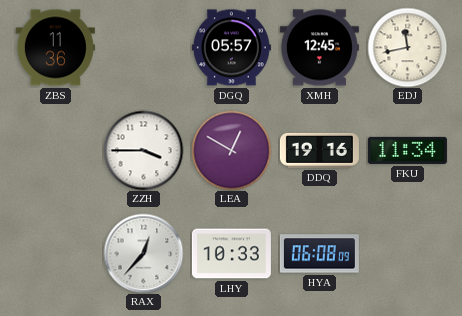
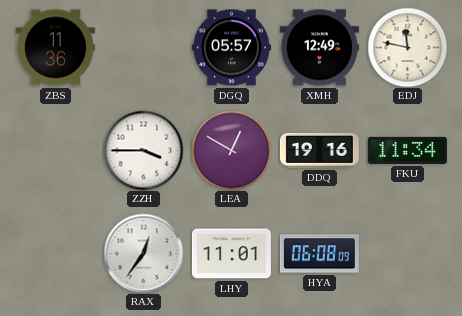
XMH: 12:45 -> 12:49
EDJ: 11:43 -> 11:47
RAX: 12:37 -> 12:36
LHY: 10:33 -> 11:01
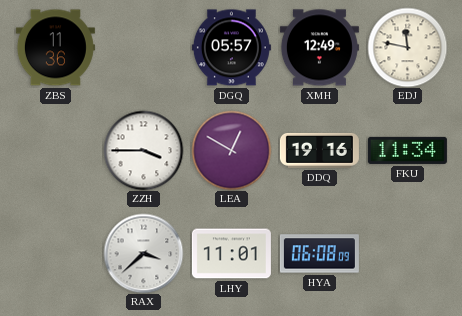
RAX: 12:36 -> 3:38
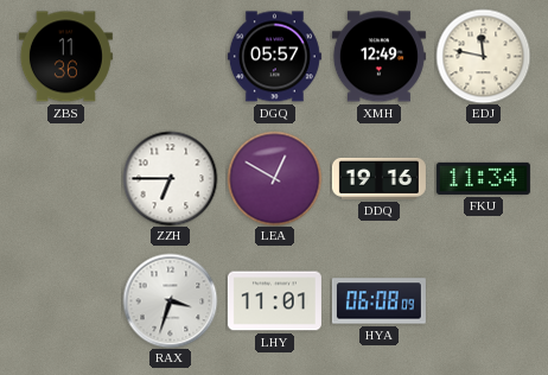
ZZH: 3:45 -> 6:45
RAX: 3:38 -> 3:33
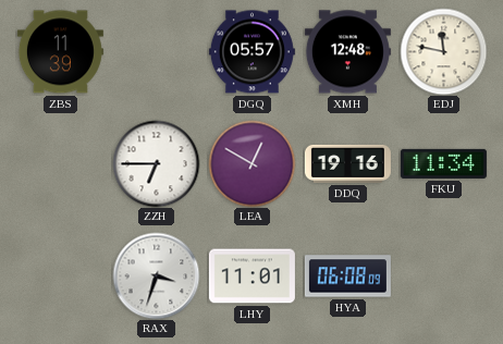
ZBS: 11:36 -> 11:39
XMH: 12:49 -> 12:48
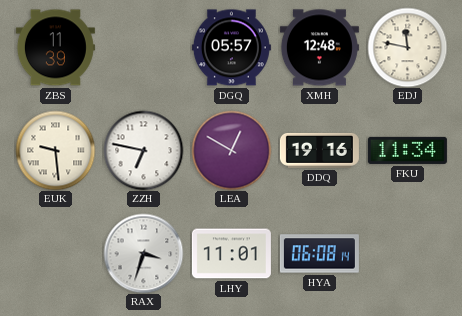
EUK: none -> 9:29
ZZH: 6:45 -> 6:47
HYA: 06:08:09 -> 06:08:14
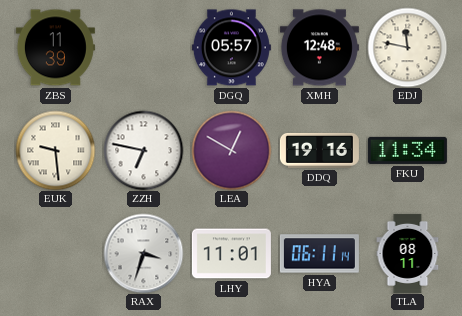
HYA: 06:08 -> 06:11
TLA: none -> 08:11
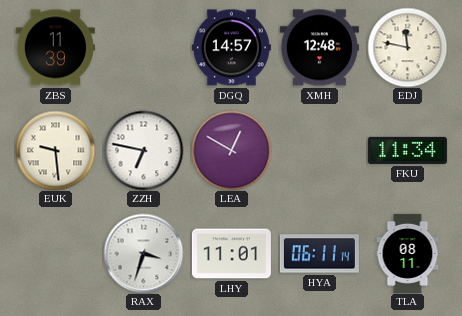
DGQ: 05:57 -> 14:57
DDQ: 19:16 -> none
